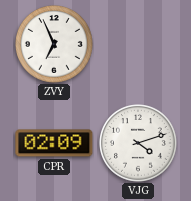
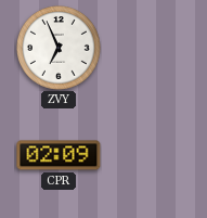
VJG: 4:12 -> none
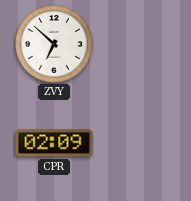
ZVY: 6:56 -> 6:52
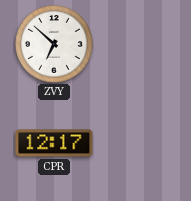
CPR: 02:09 -> 12:17
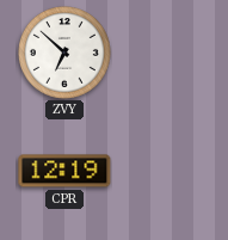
CPR: 12:17 -> 12:19
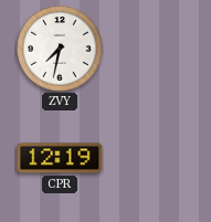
ZVY: 6:52 -> 7:32
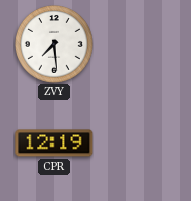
ZVY: 7:32 -> 7:29
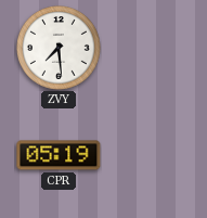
CPR: 12:19 -> 05:19
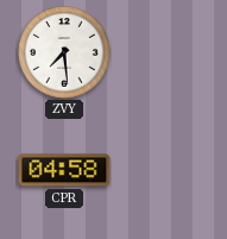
CPR: 05:19 -> 04:58
